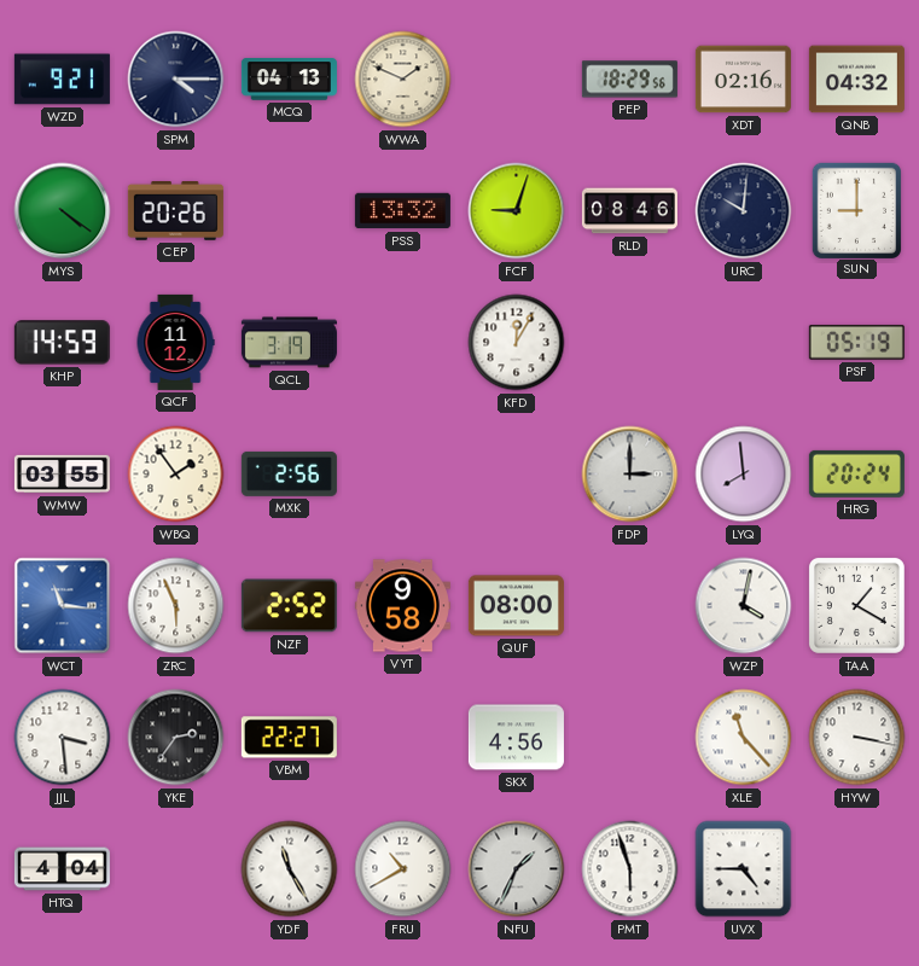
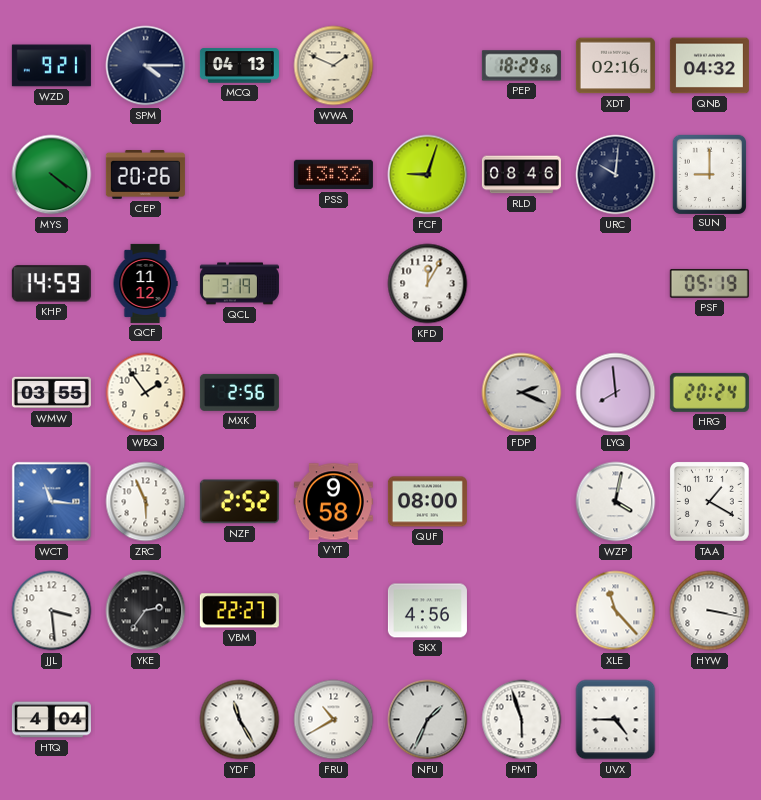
FDP: 3:00 -> 2:19
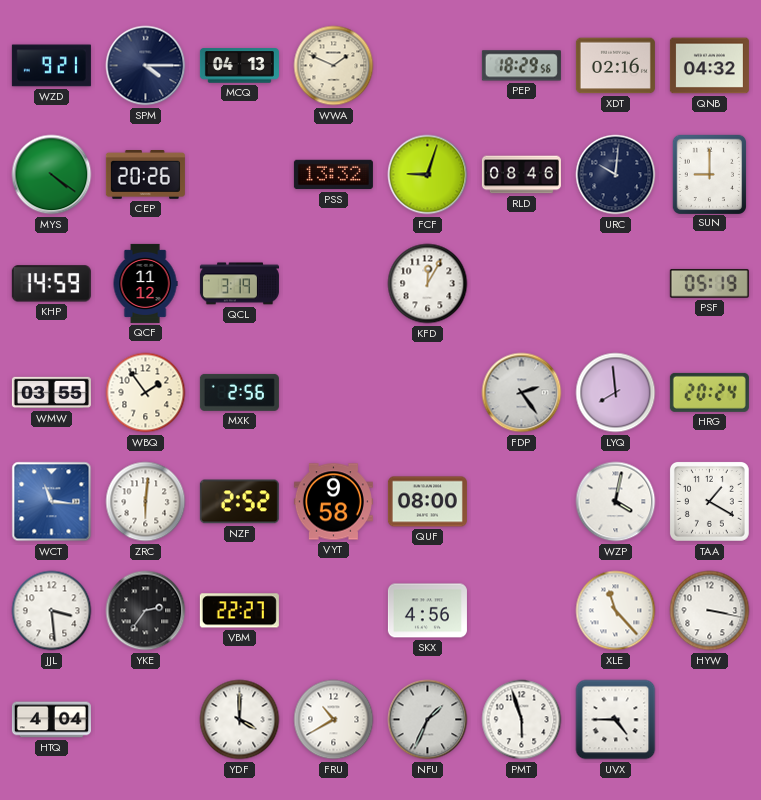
FDP: 2:19 -> 2:24
ZRC: 5:56 -> 6:01
YDF: 11:25 -> 4:00
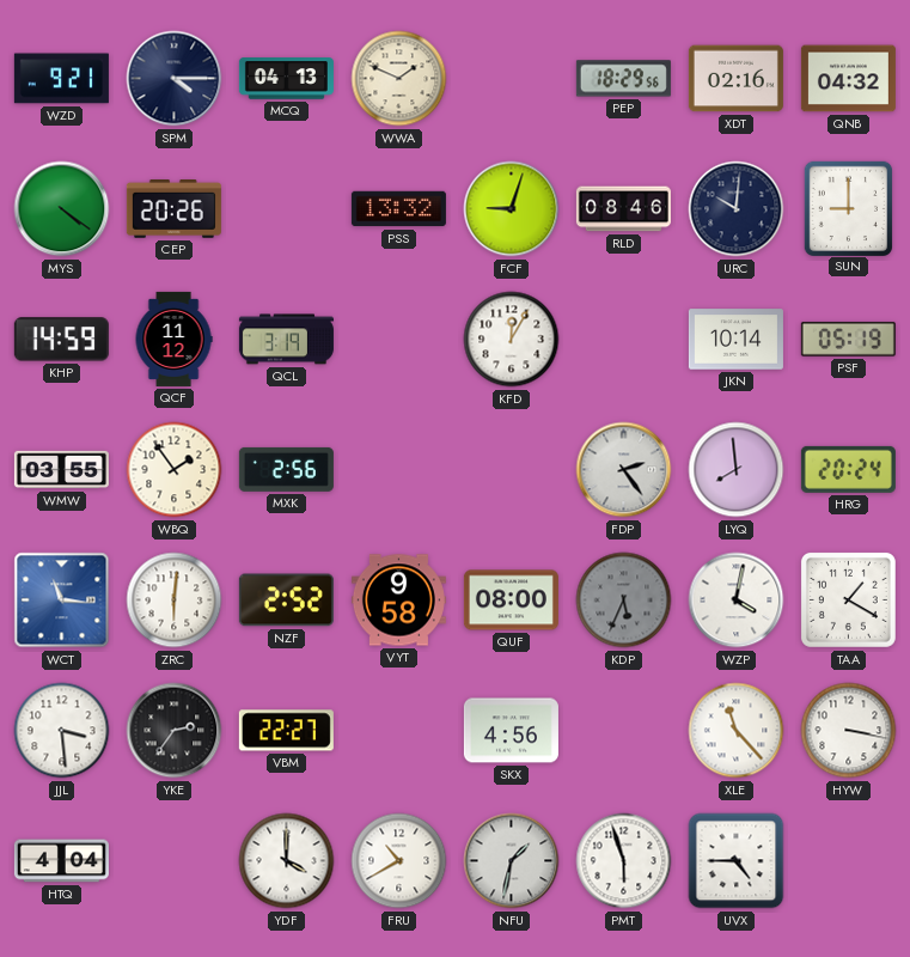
JKN: none -> 10:14
KDP: none -> 5:34
NFU: 1:34 -> 1:32
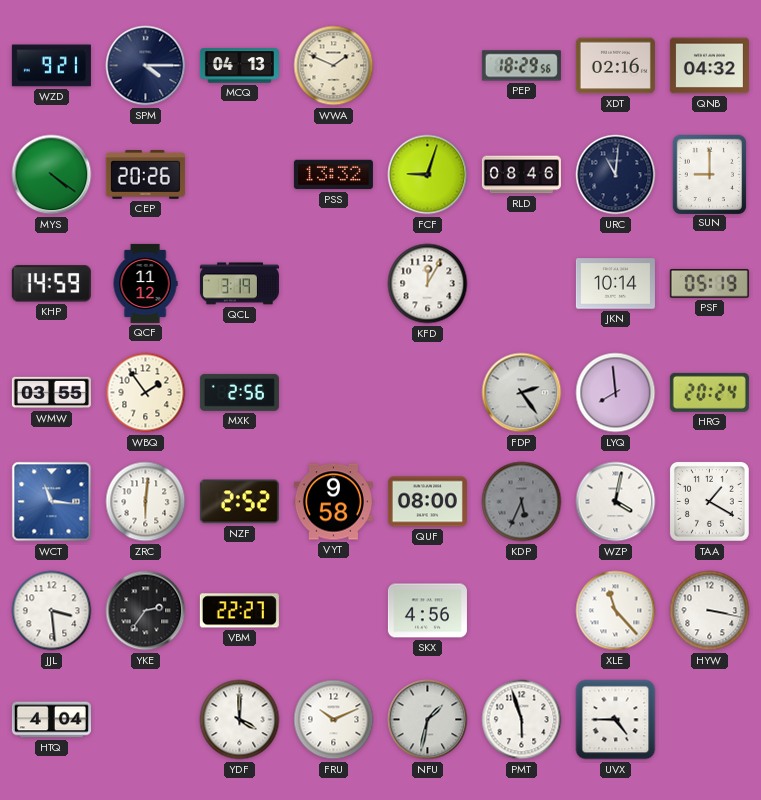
URC: 10:01 -> 11:01
FRU: 10:40 -> 10:11
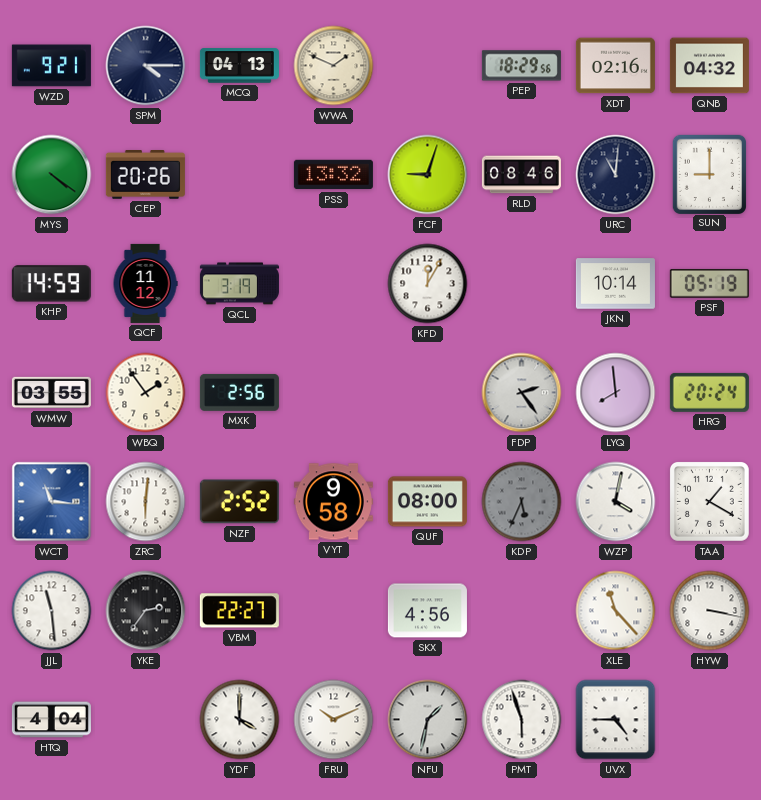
JJL: 3:29 -> 11:29
